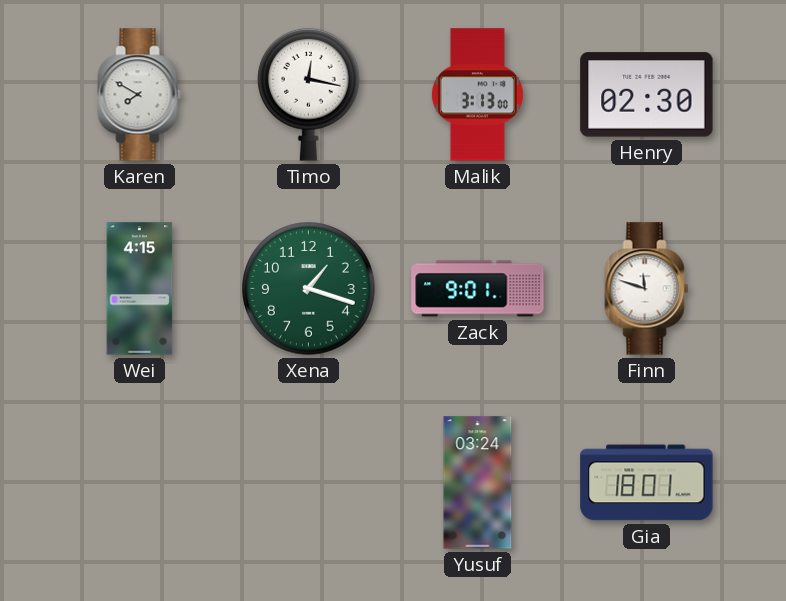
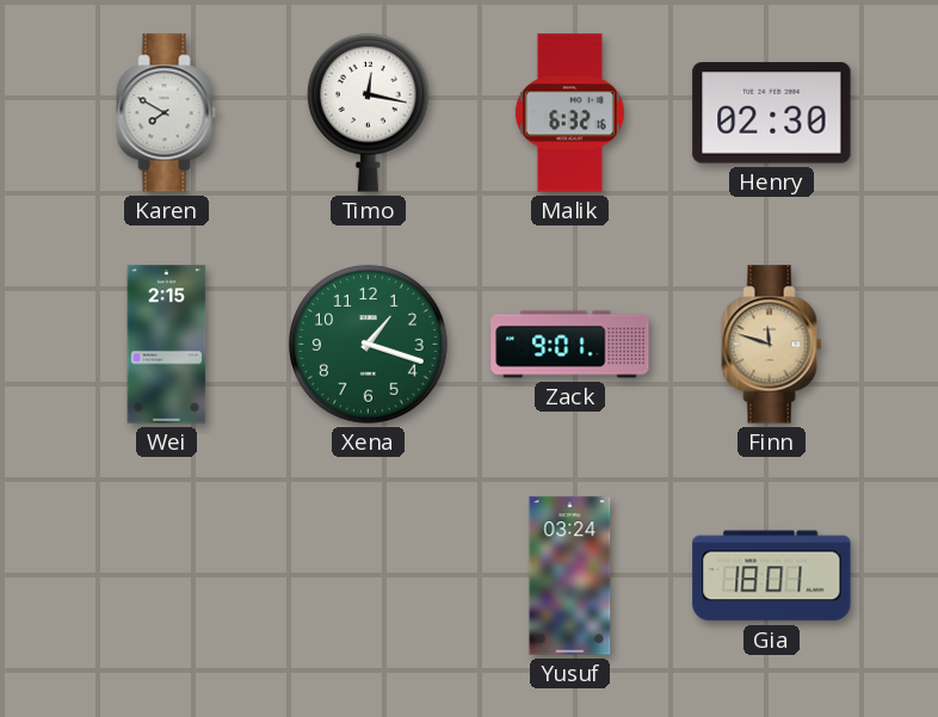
Malik: 3:13 -> 6:32
Wei: 4:15 -> 2:15
Finn dial: white -> champagne
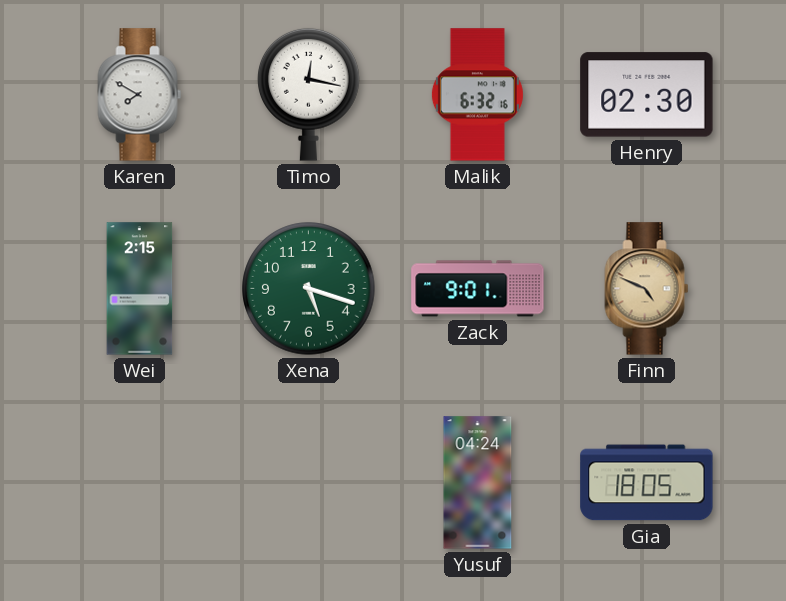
Xena: 1:18 -> 5:18
Finn: 11:48 -> 4:49
Yusuf: 03:24 -> 04:24
Gia: 18:01 -> 18:05
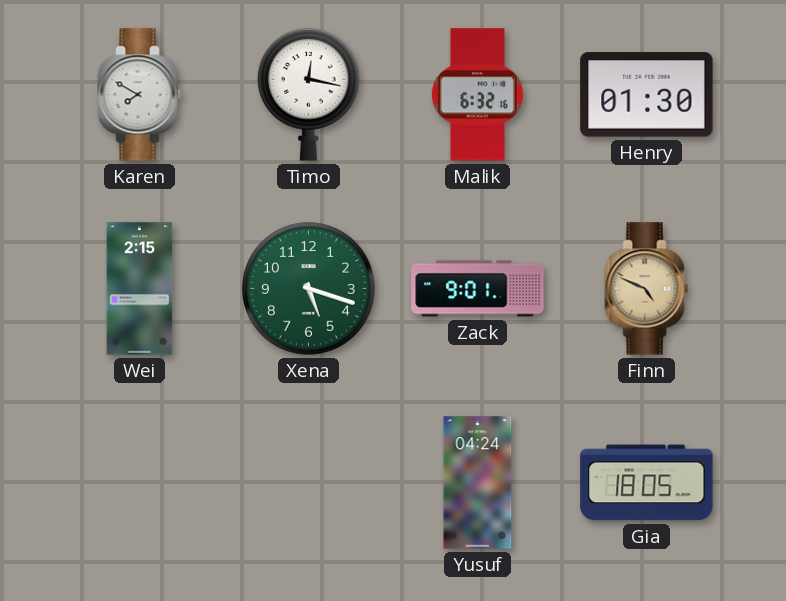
Henry: 02:30 -> 01:30
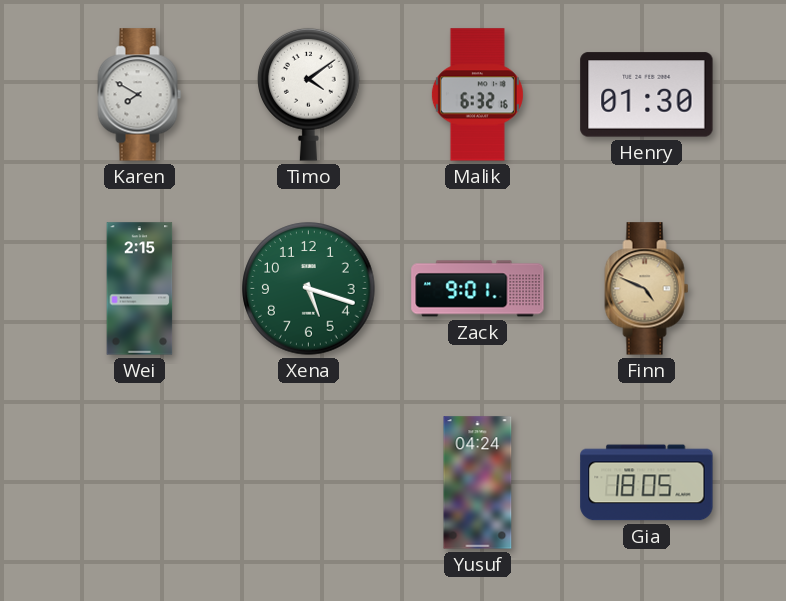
Timo: 12:17 -> 4:09
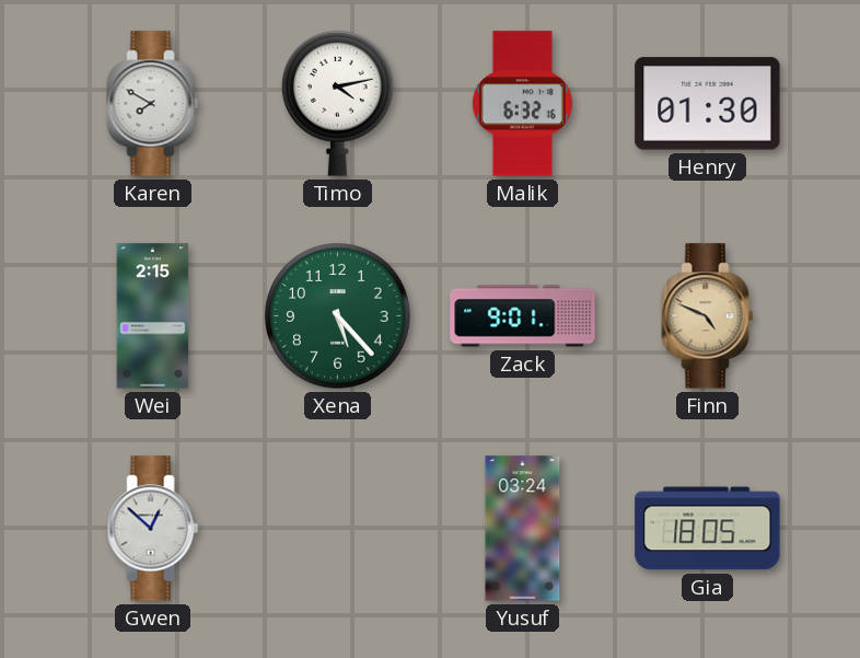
Timo: 4:09 -> 4:13
Xena: 5:18 -> 5:23
Gwen: none -> 12:52
Yusuf: 04:24 -> 03:24
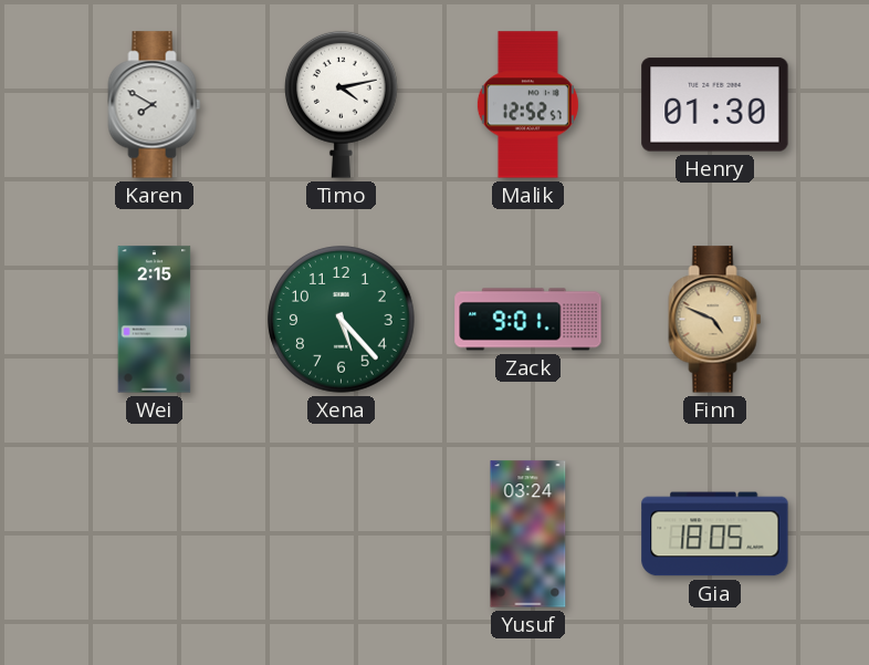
Malik: 6:32 -> 12:52
Gwen: 12:52 -> none
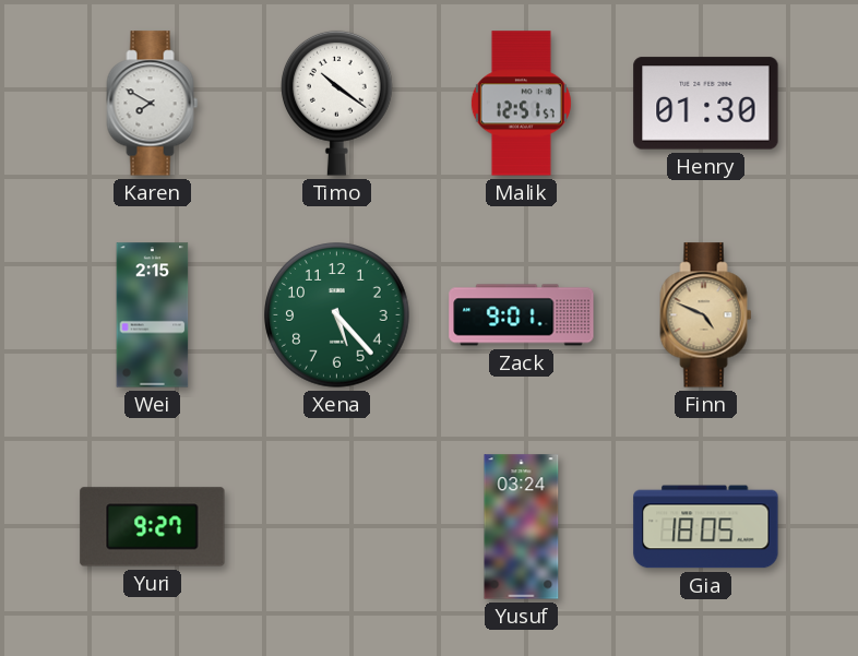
Timo: 4:13 -> 10:21
Malik: 12:52 -> 12:51
Yuri: none -> 9:27
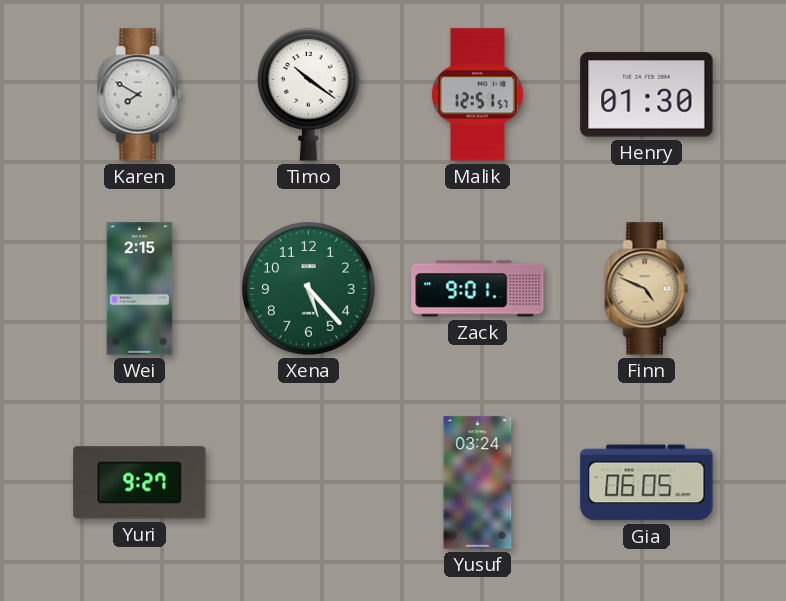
Gia: 18:05 -> 06:05
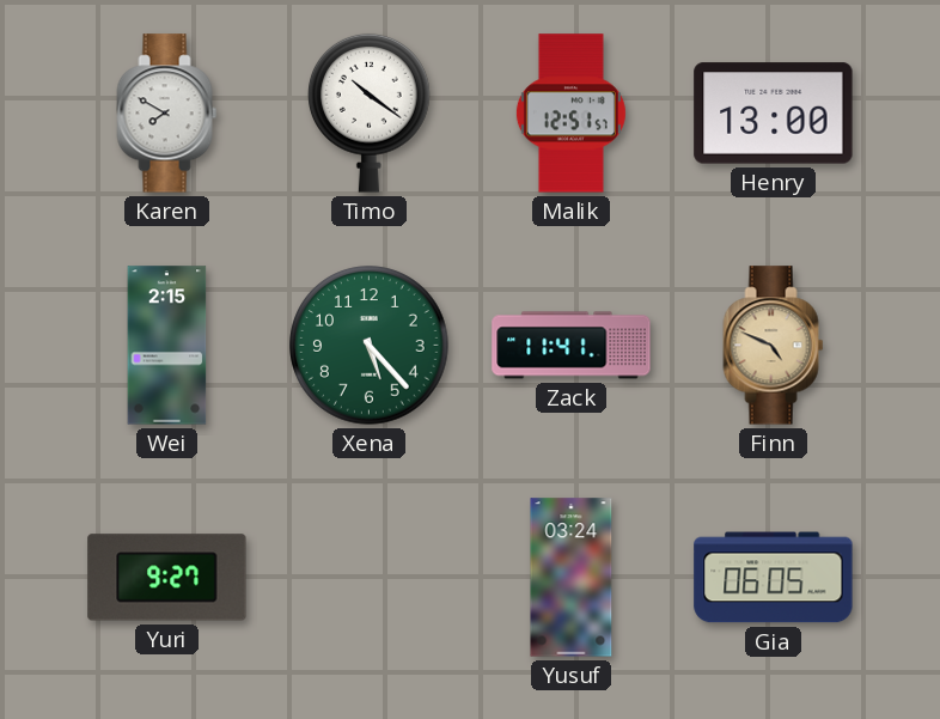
Henry: 01:30 -> 13:00
Zack: 9:01 -> 11:41
